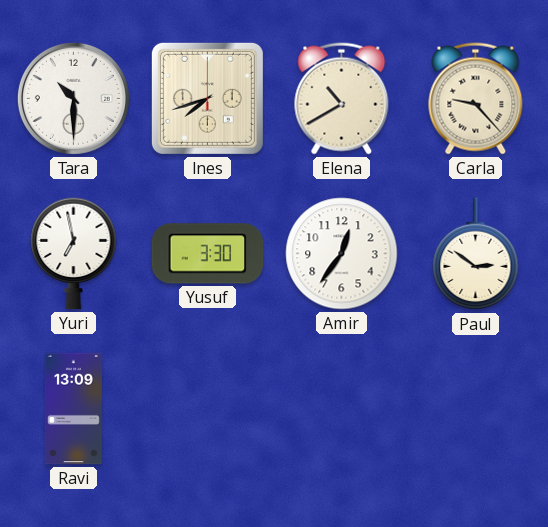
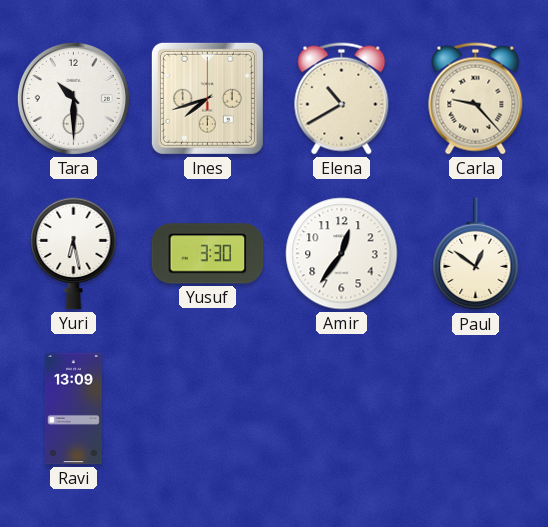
Yuri: 6:58 -> 6:28
Paul: 2:51 -> 12:51
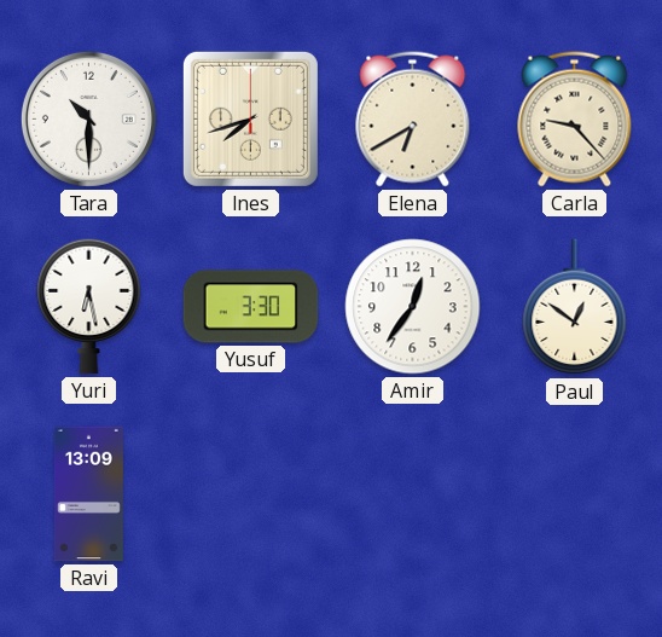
Elena: 10:40 -> 6:40
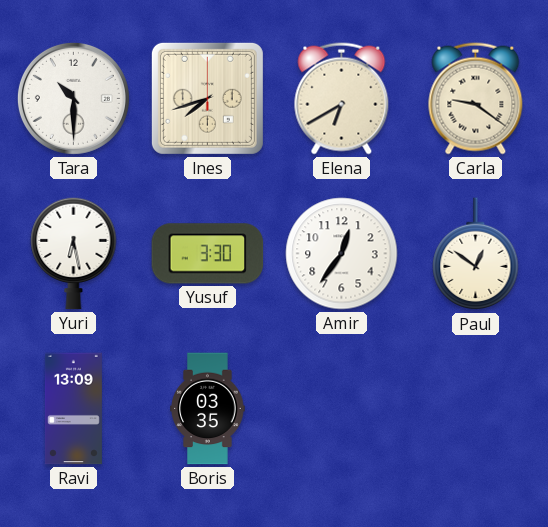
Carla: 9:23 -> 9:21
Boris: none -> 03:35
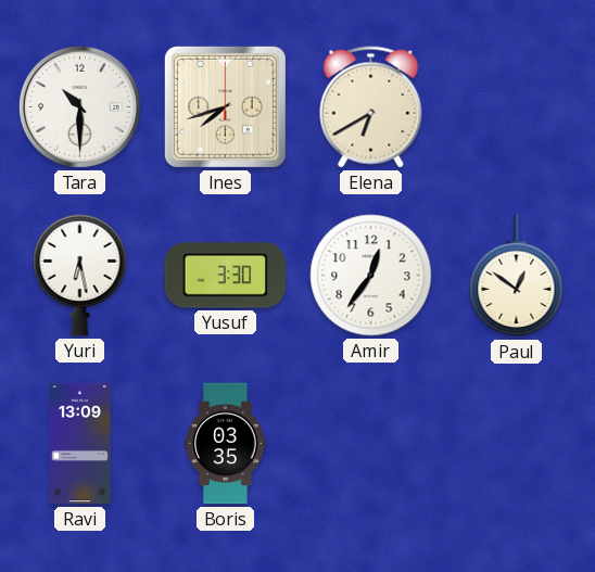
Carla: 9:21 -> none
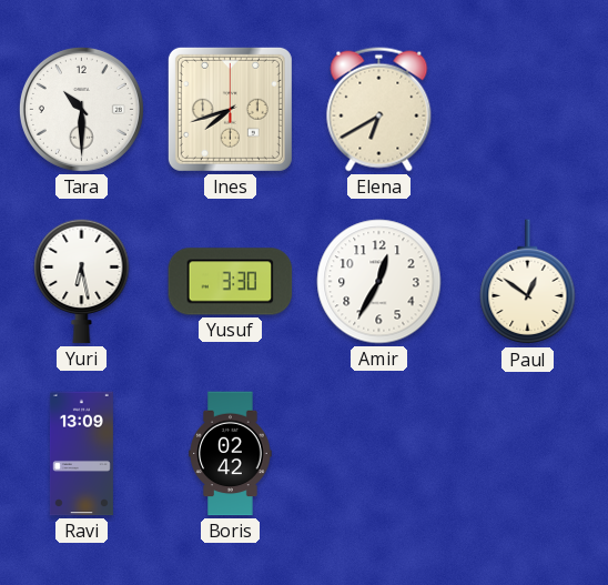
Amir: 12:36 -> 12:35
Boris: 03:35 -> 02:42
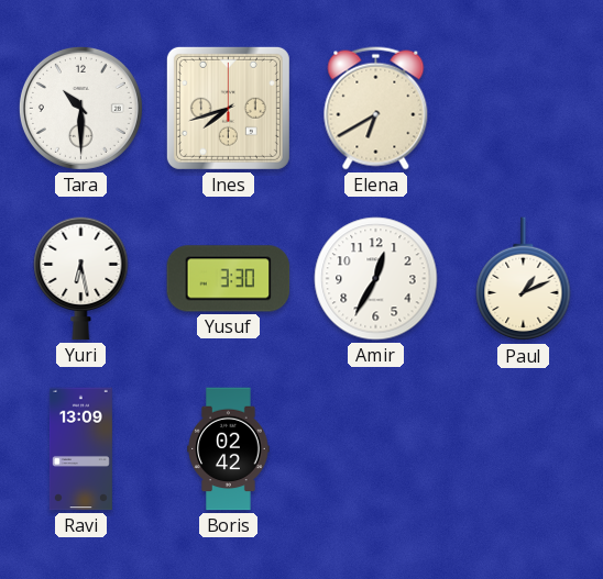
Paul: 12:51 -> 1:11
